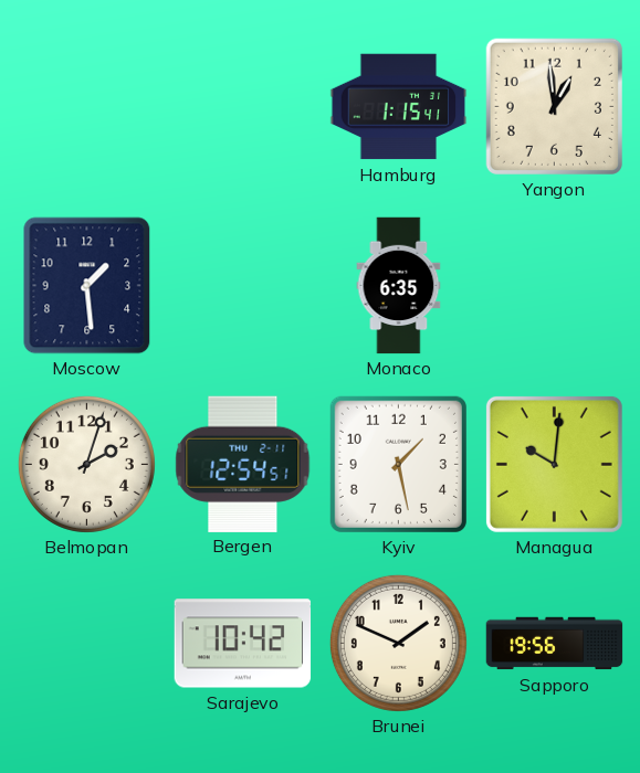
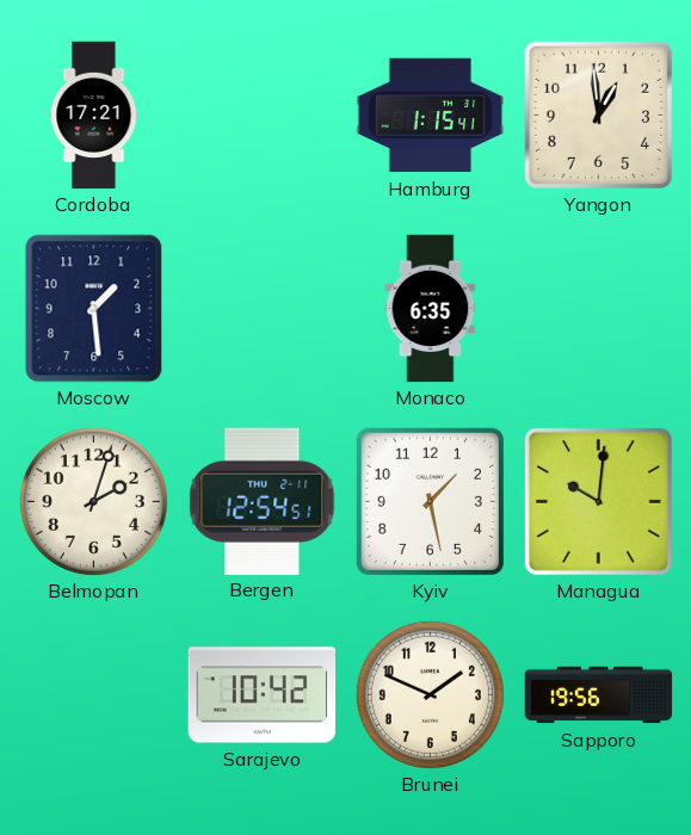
Cordoba: none -> 17:21
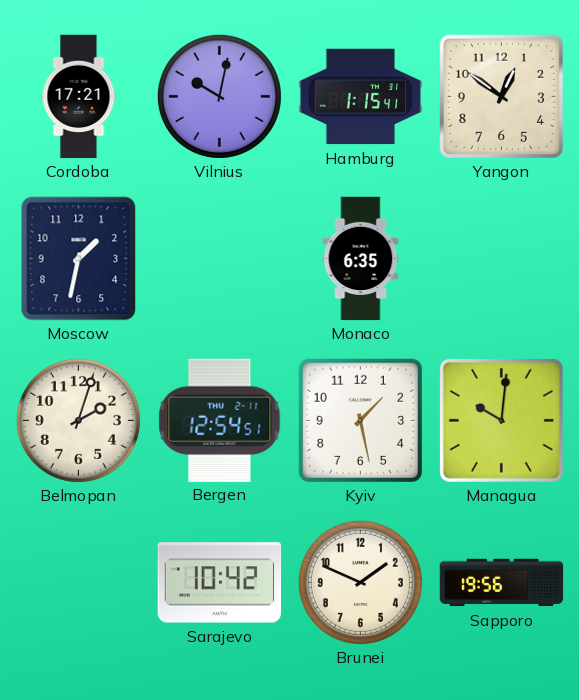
Vilnius: none -> 10:02
Yangon: 12:59 -> 12:51
Moscow: 1:29 -> 1:32
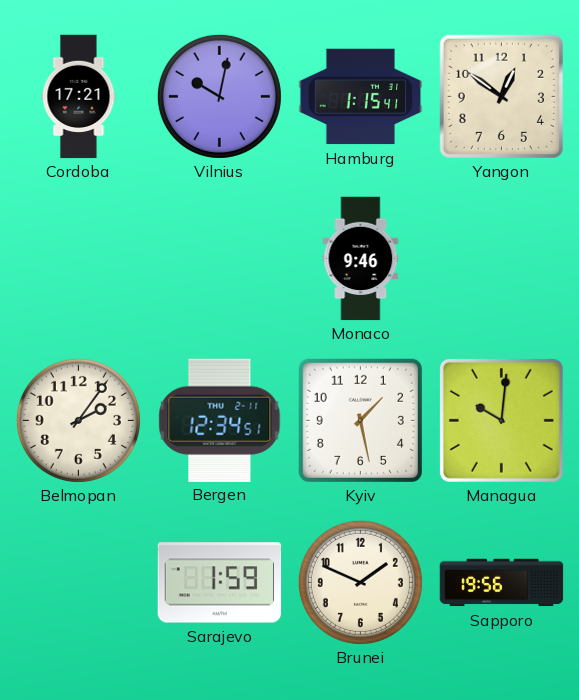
Moscow: 1:32 -> none
Monaco: 6:35 -> 9:46
Belmopan: 2:03 -> 2:06
Bergen: 12:54 -> 12:34
Sarajevo: 10:42 -> 1:59
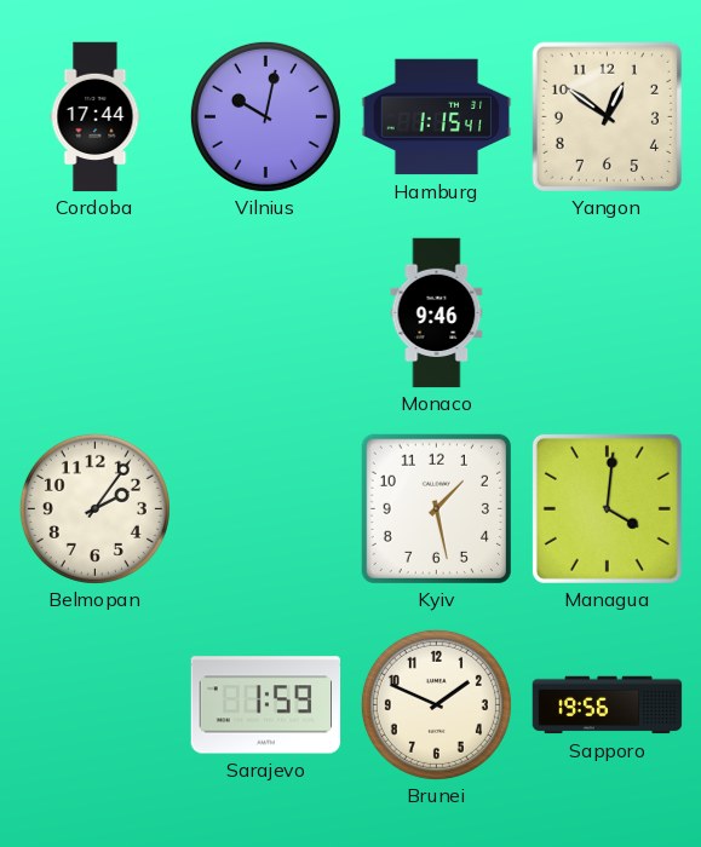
Cordoba: 17:21 -> 17:44
Bergen: 12:34 -> none
Managua: 10:01 -> 4:01
